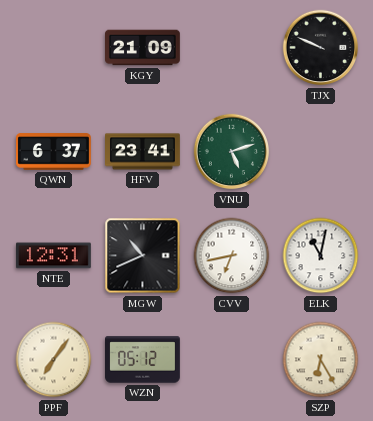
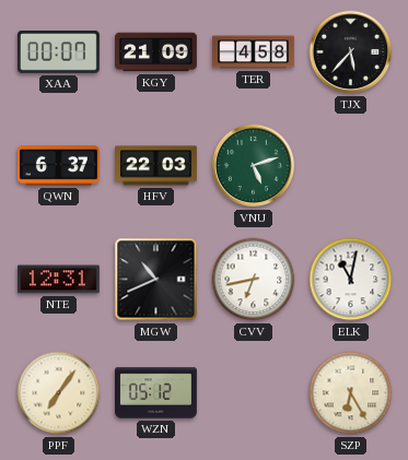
XAA: none -> 00:07
TER: none -> 4:58
TJX: 9:49 -> 5:37
HFV: 23:41 -> 22:03
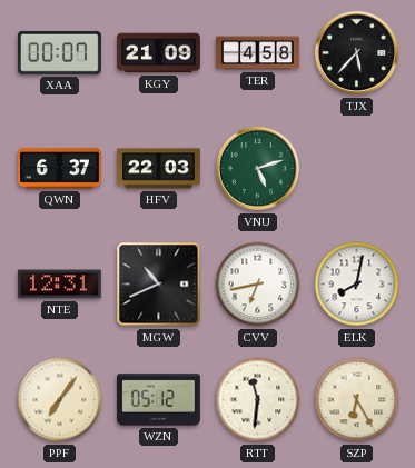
ELK: 11:02 -> 8:02
RTT: none -> 11:31
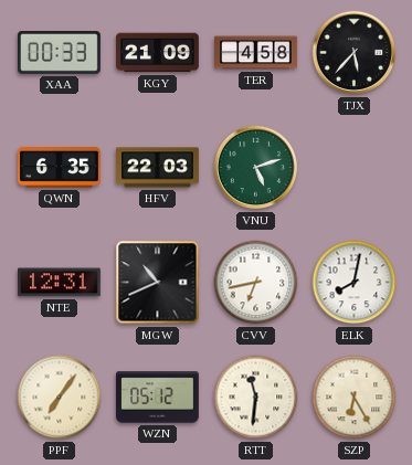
XAA: 00:07 -> 00:33
QWN: 6:37 -> 6:35
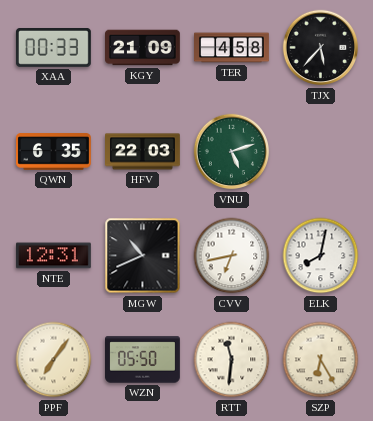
WZN: 05:12 -> 05:50
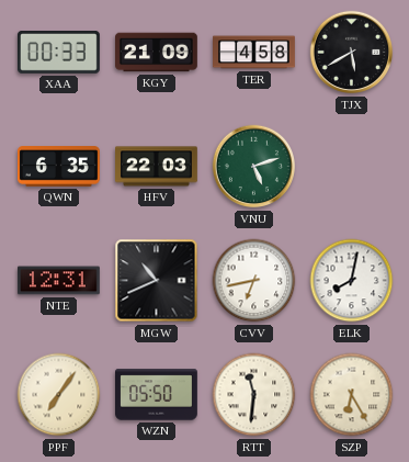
TJX: 5:37 -> 5:40
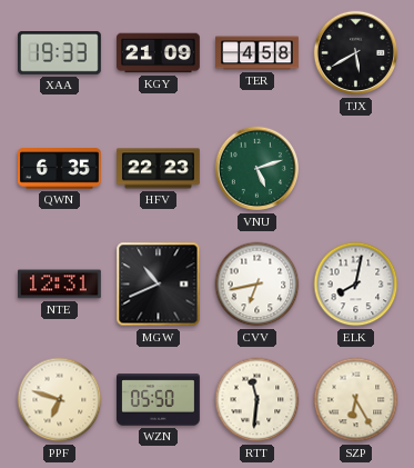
XAA: 00:33 -> 19:33
HFV: 22:03 -> 22:23
PPF: 7:06 -> 6:48
